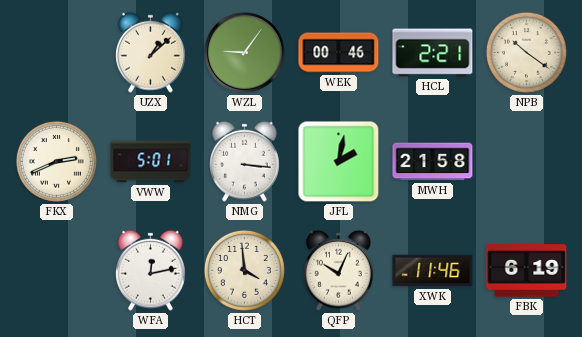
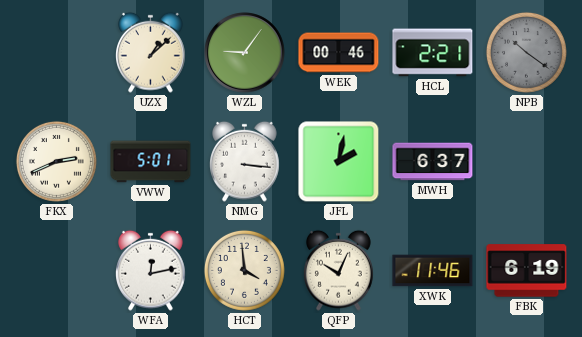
NPB dial: cream -> grey
MWH: 21:58 -> 6:37
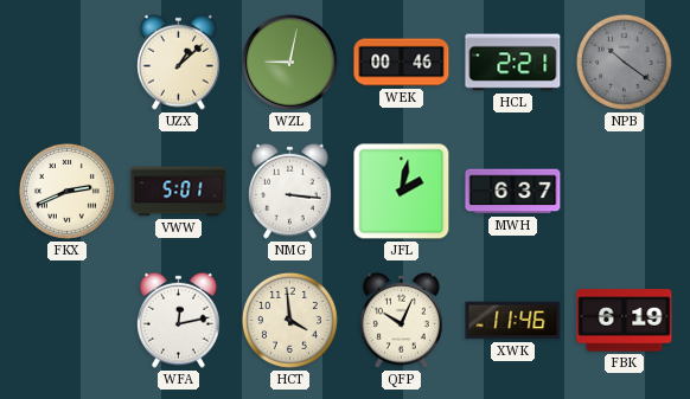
WZL: 9:06 -> 9:02
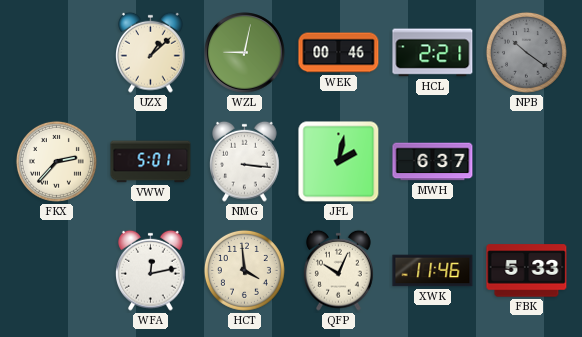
FKX: 2:41 -> 2:37
FBK: 6:19 -> 5:33
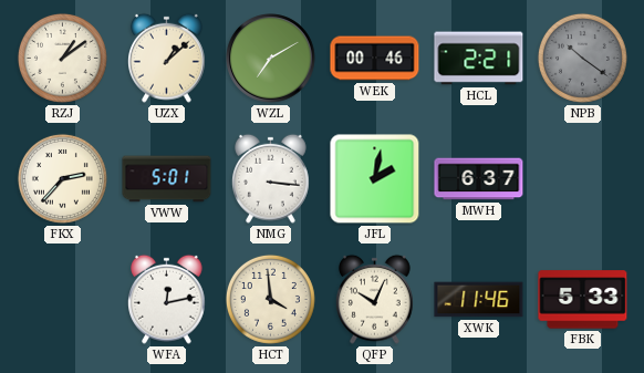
RZJ: none -> 1:09
WZL: 9:02 -> 7:10
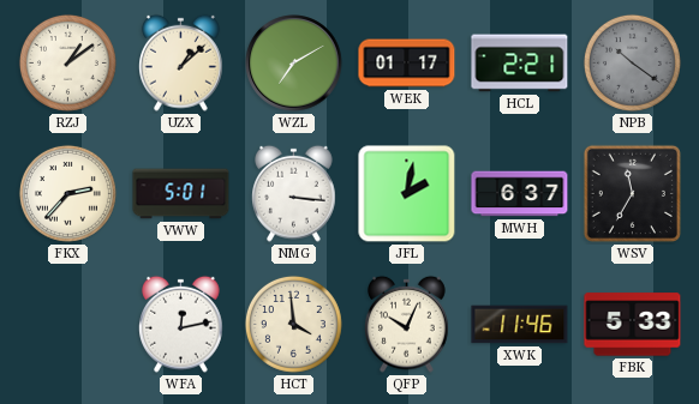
WEK: 00:46 -> 01:17
WSV: none -> 11:35
